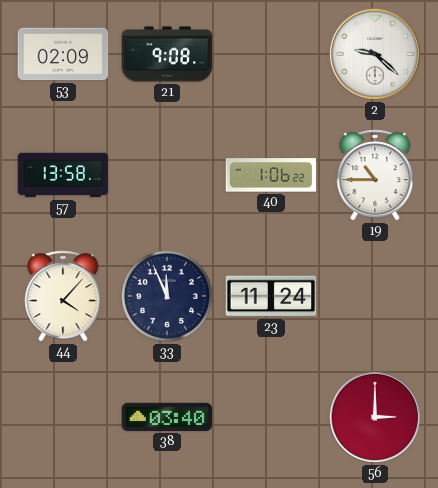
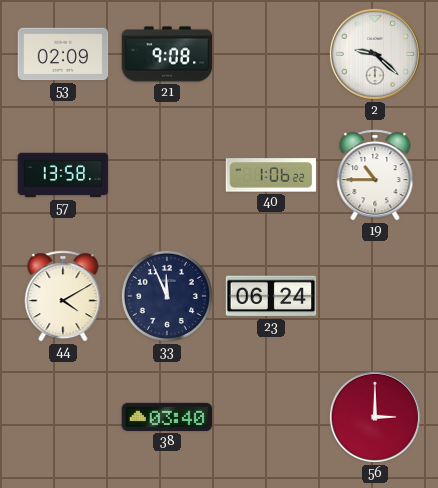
44: 4:07 -> 4:10
23: 11:24 -> 06:24
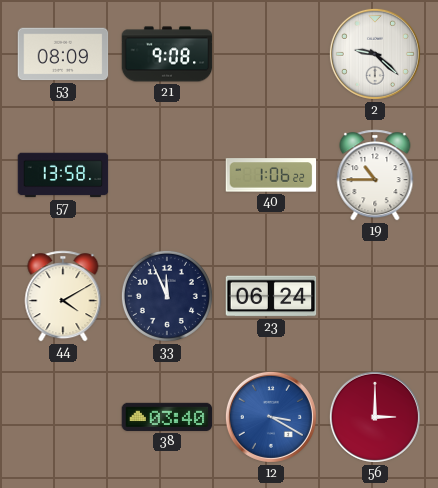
53: 02:09 -> 08:09
12: none -> 3:20
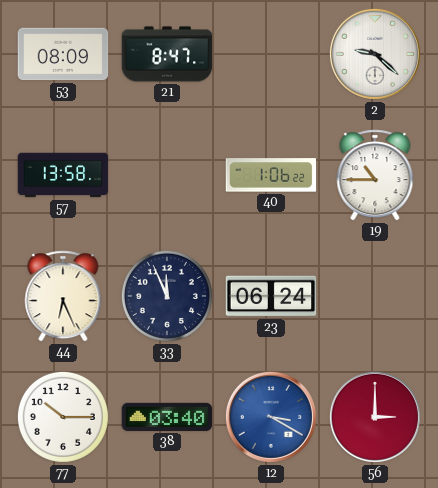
21: 9:08 -> 8:47
44: 4:10 -> 6:26
77: none -> 10:15
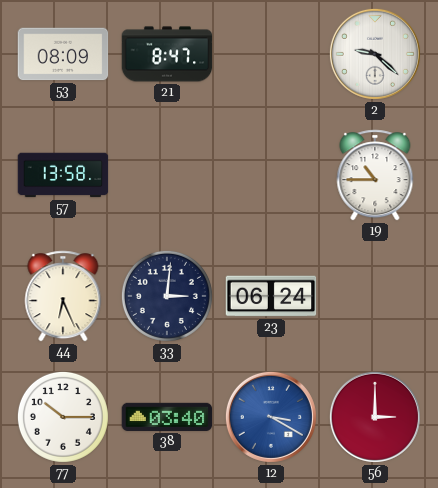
40: 1:06 -> none
33: 11:56 -> 3:01
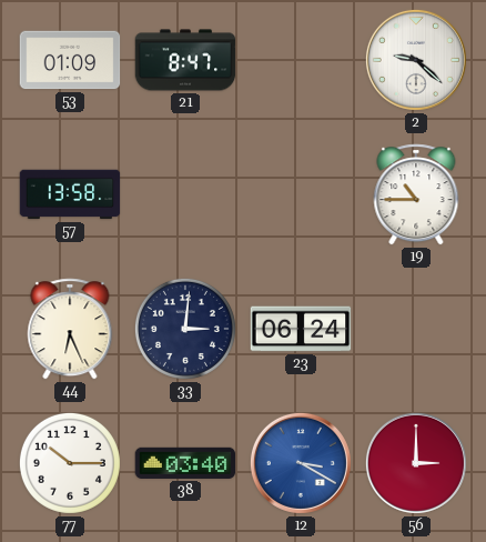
53: 08:09 -> 01:09
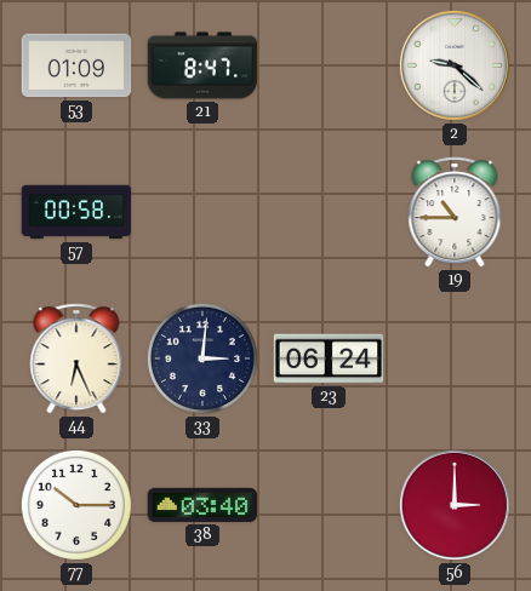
57: 13:58 -> 00:58
12: 3:20 -> none
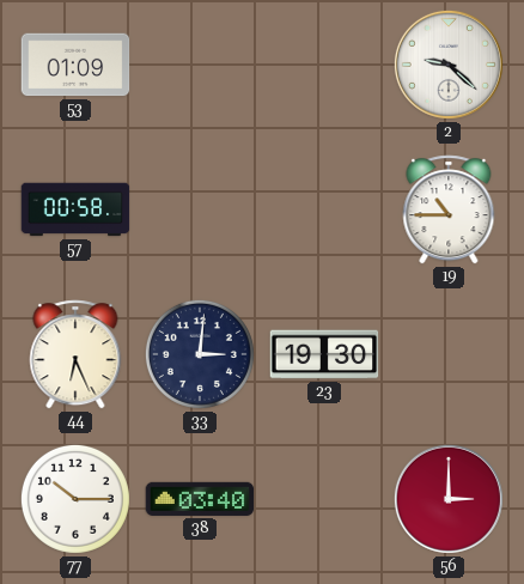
21: 8:47 -> none
23: 06:24 -> 19:30
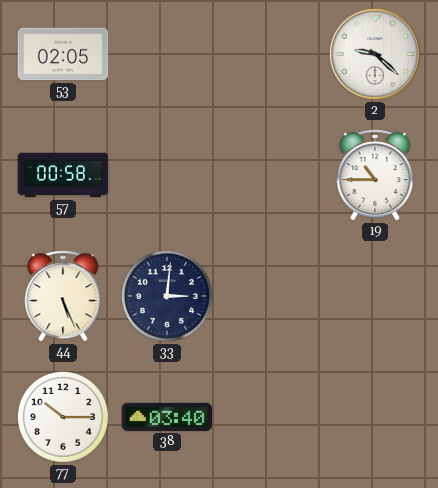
53: 01:09 -> 02:05
44: 6:26 -> 5:26
23: 19:30 -> none
56: 3:00 -> none
